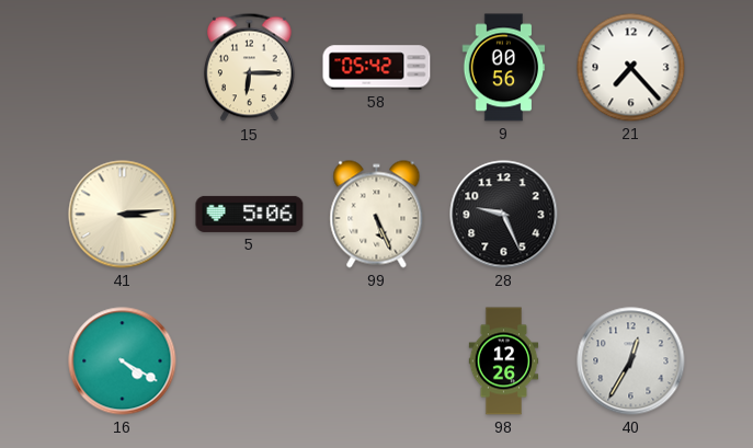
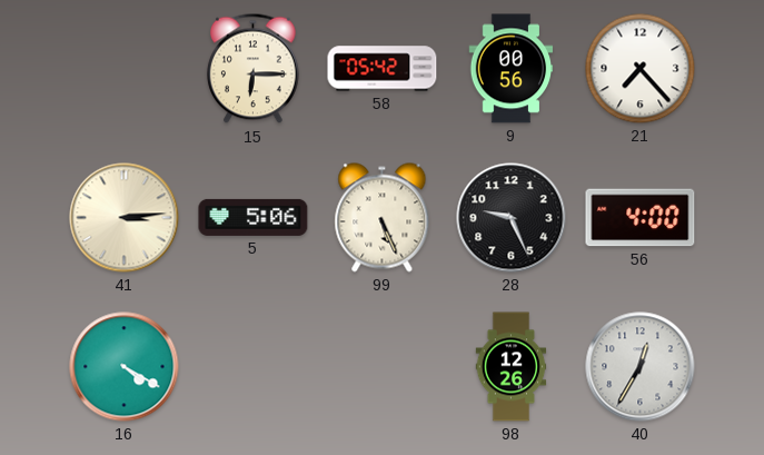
56: none -> 4:00
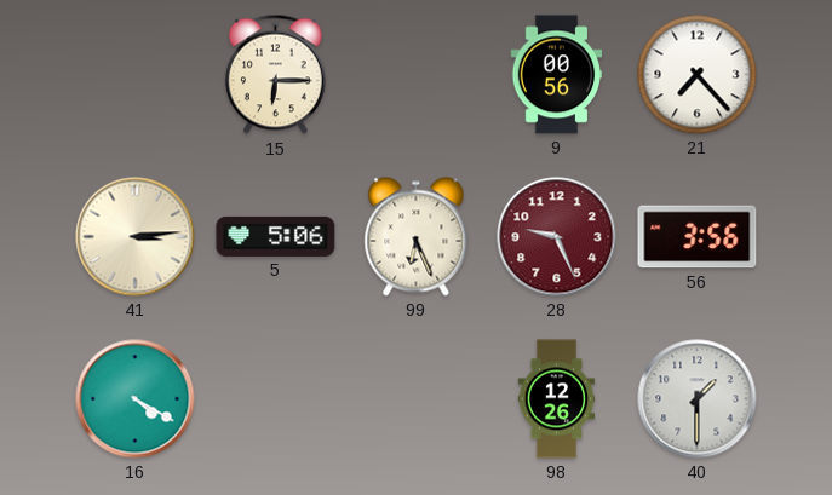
58: 05:42 -> none
99: 5:26 -> 6:26
28 dial: black -> burgundy
56: 4:00 -> 3:56
40: 12:35 -> 1:30
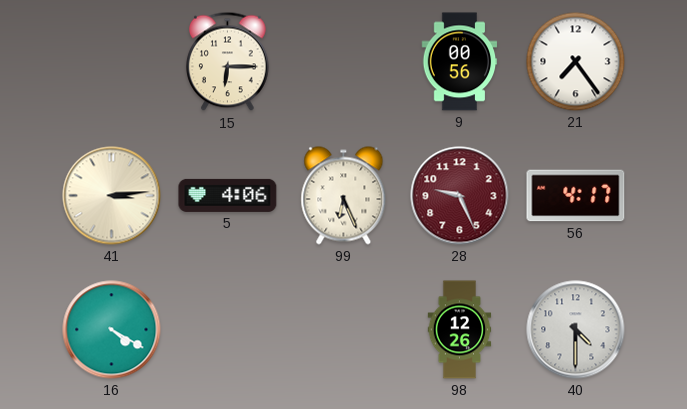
21: 7:23 -> 7:24
5: 5:06 -> 4:06
56: 3:56 -> 4:17
40: 1:30 -> 4:30
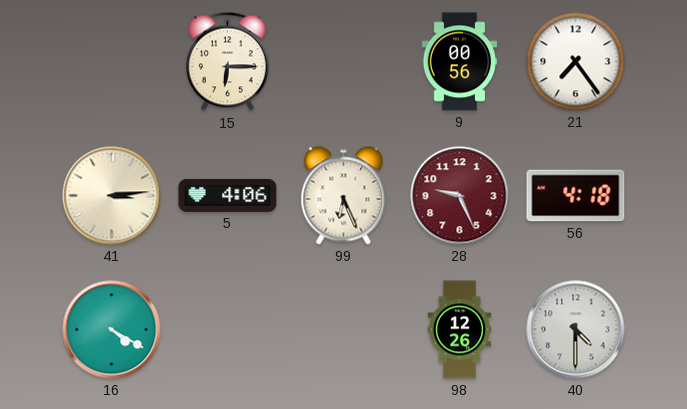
56: 4:17 -> 4:18
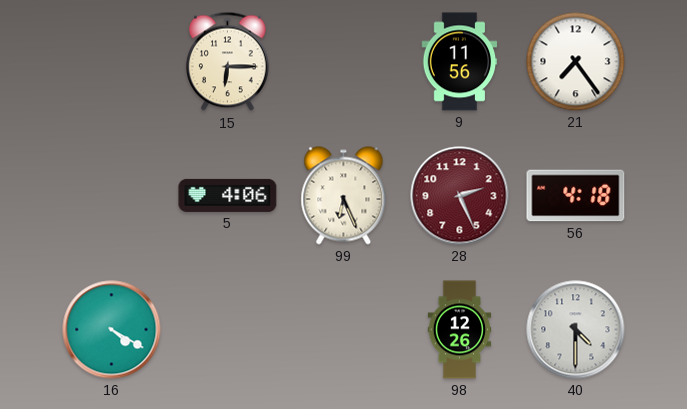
9: 00:56 -> 11:56
41: 3:14 -> none
28: 9:26 -> 2:26
